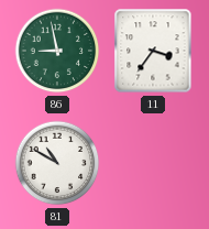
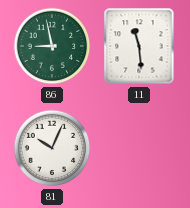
11: 3:36 -> 11:29
81: 10:50 -> 10:04
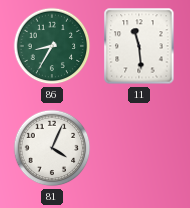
86: 8:58 -> 8:35
81: 10:04 -> 4:04
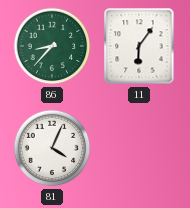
86: 8:35 -> 8:37
11: 11:29 -> 6:06
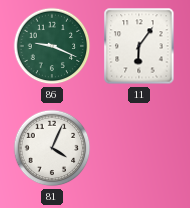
86: 8:37 -> 9:19
